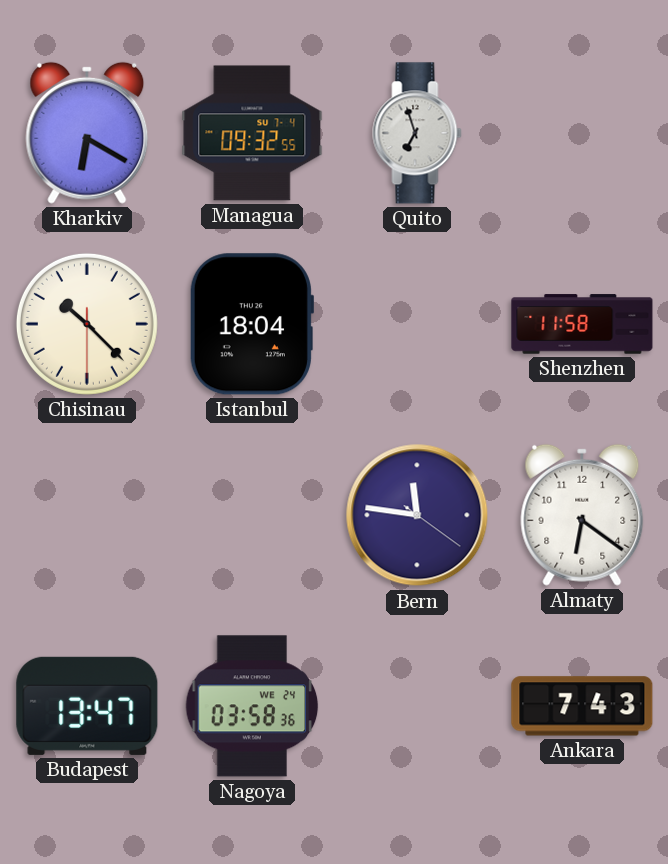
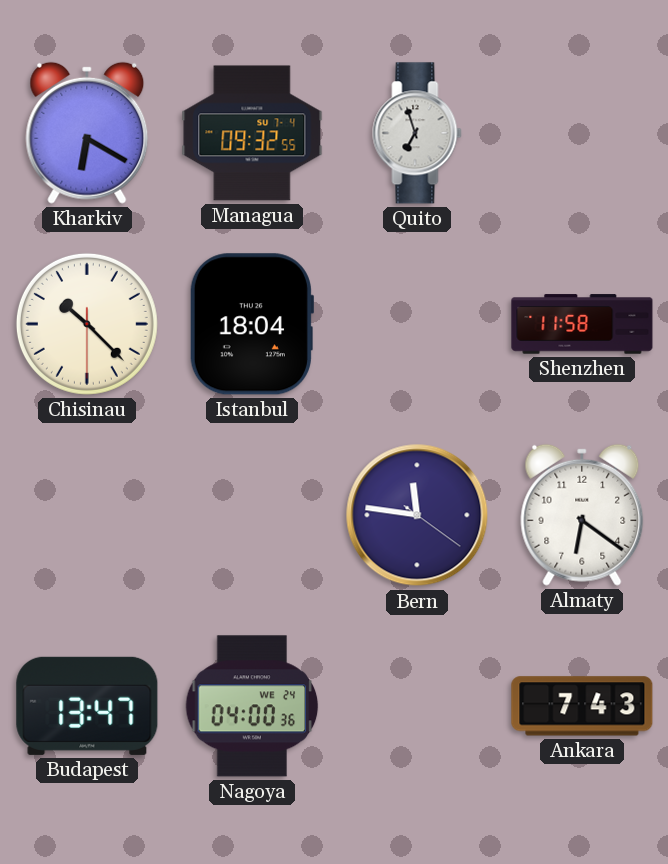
Nagoya: 03:58 -> 04:00
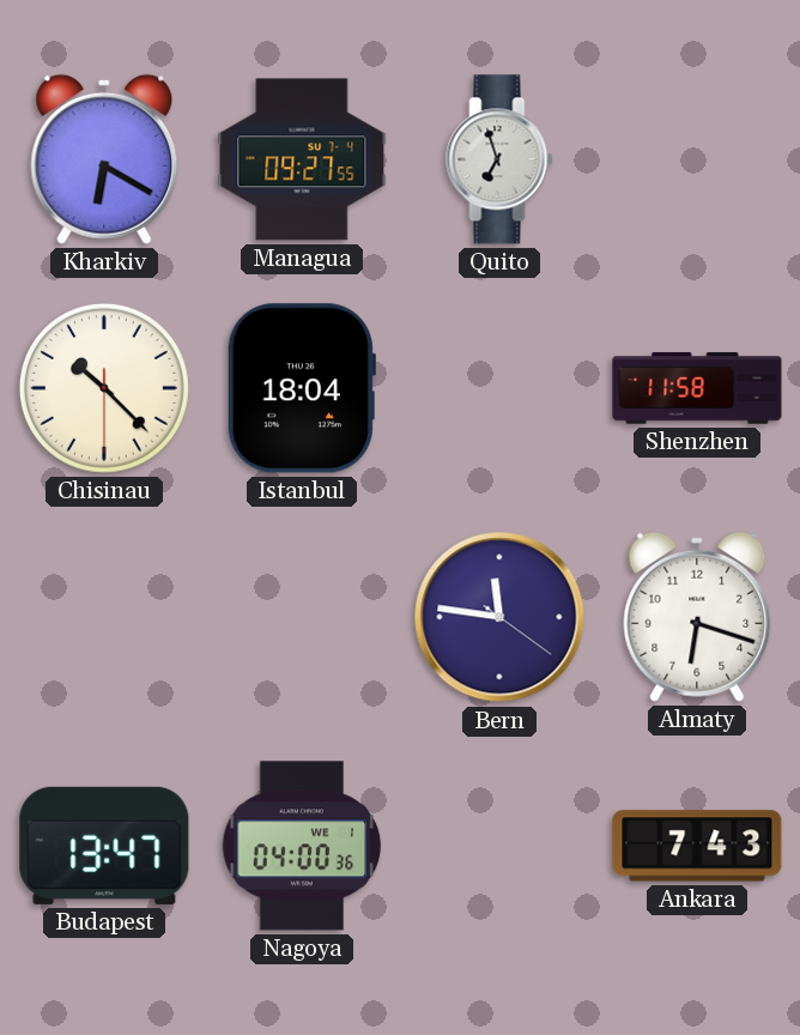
Managua: 09:32 -> 09:27
Almaty: 6:21 -> 6:18
Nagoya date: WE 24 -> WE 1
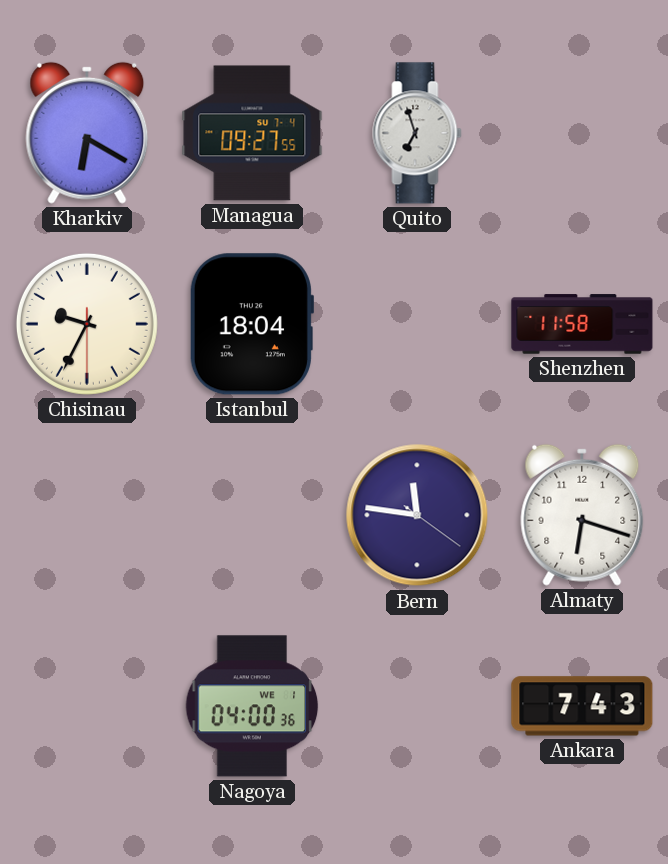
Chisinau: 10:22 -> 9:34
Budapest: 13:47 -> none
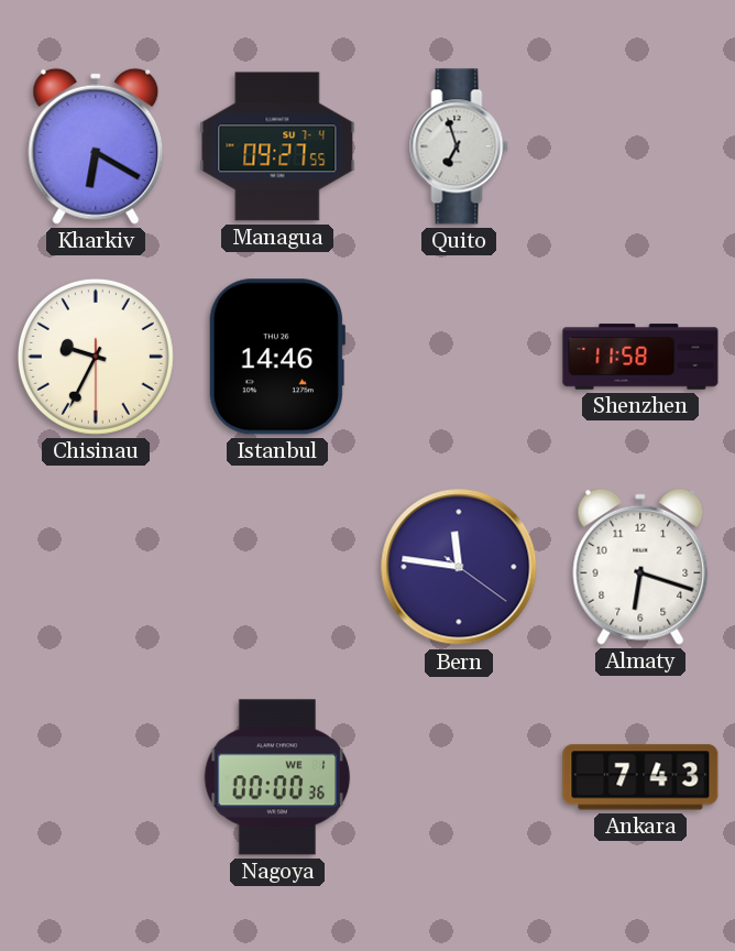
Istanbul: 18:04 -> 14:46
Nagoya: 04:00 -> 00:00
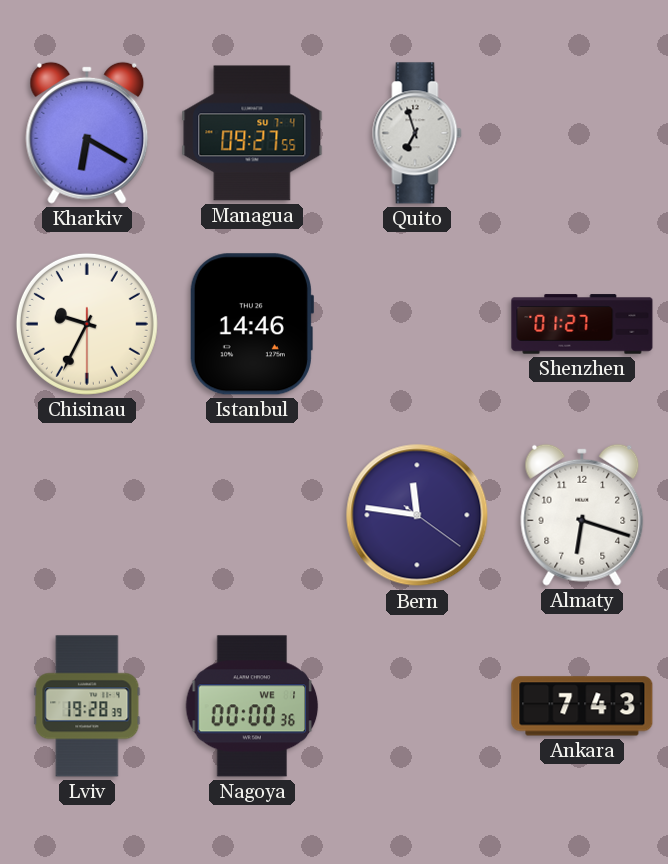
Shenzhen: 11:58 -> 01:27
Lviv: none -> 19:28
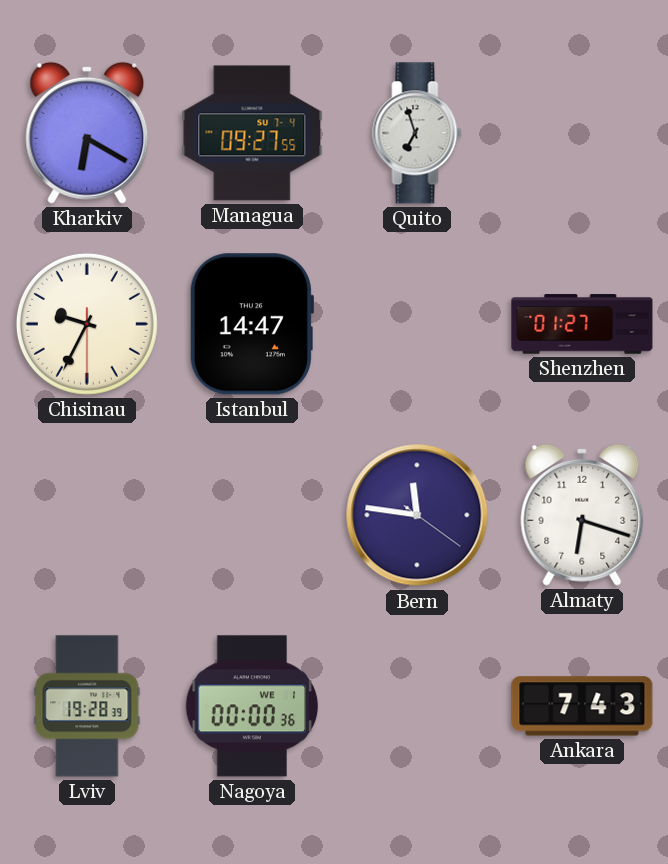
Istanbul: 14:46 -> 14:47
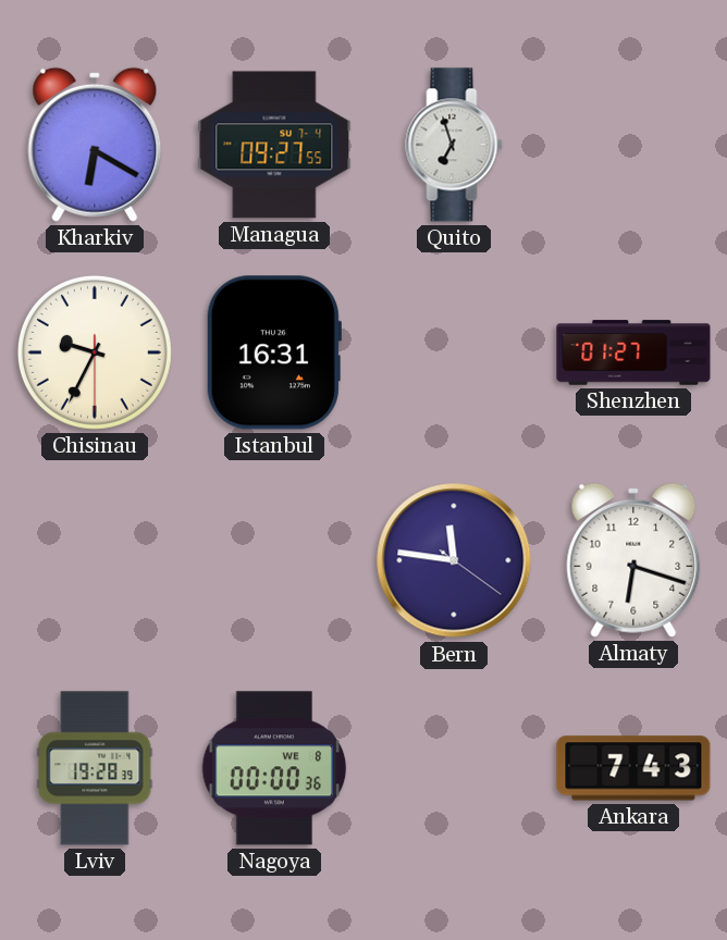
Istanbul: 14:47 -> 16:31
Nagoya date: WE 1 -> WE 8
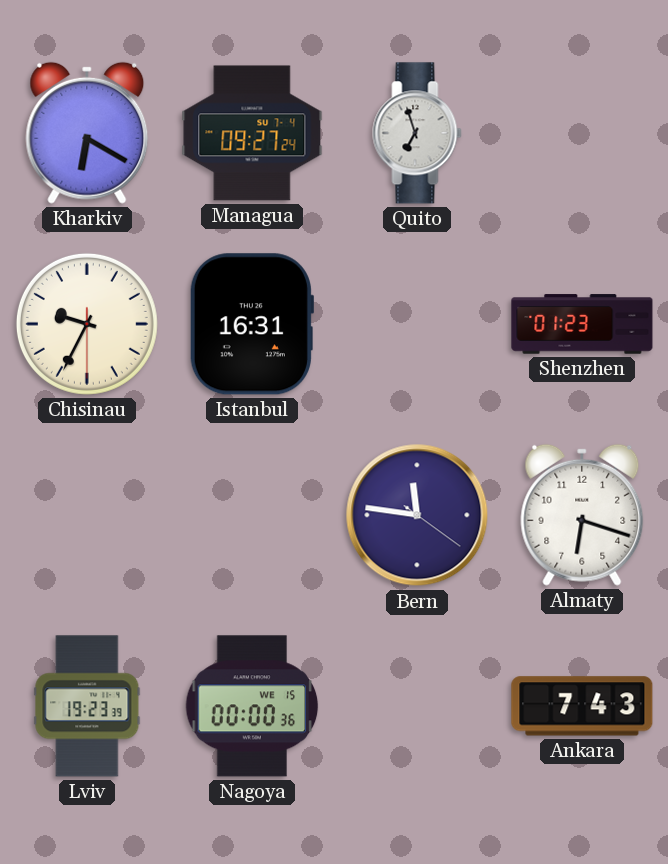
Managua: 09:27:55 -> 09:27:24
Shenzhen: 01:27 -> 01:23
Lviv: 19:28 -> 19:23
Nagoya date: WE 8 -> WE 15
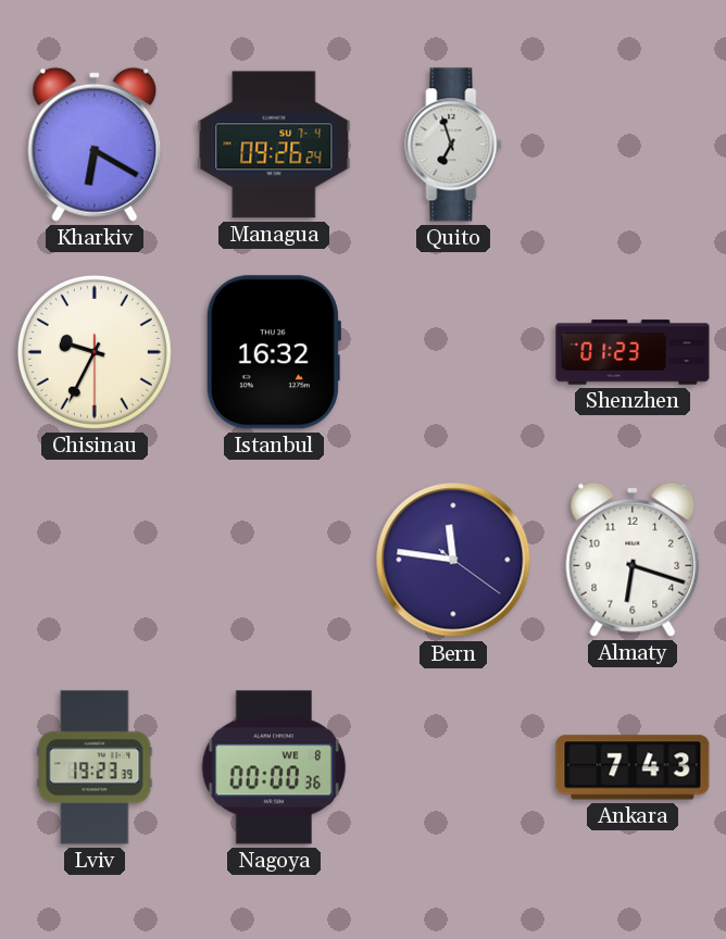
Managua: 09:27 -> 09:26
Istanbul: 16:31 -> 16:32
Nagoya date: WE 15 -> WE 8
